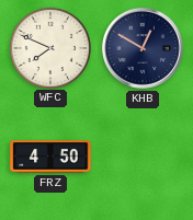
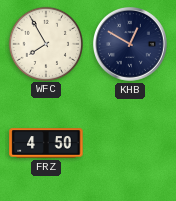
WFC: 7:49 -> 7:55
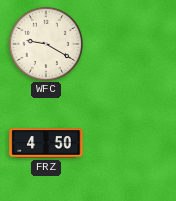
WFC: 7:55 -> 9:20
KHB: 12:50 -> none
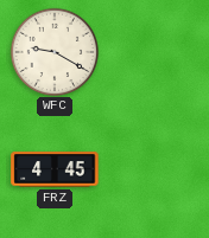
FRZ: 4:50 -> 4:45
